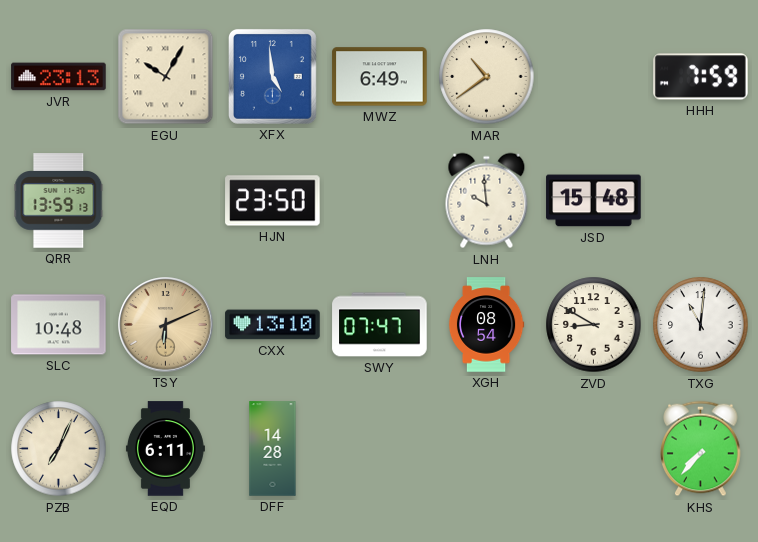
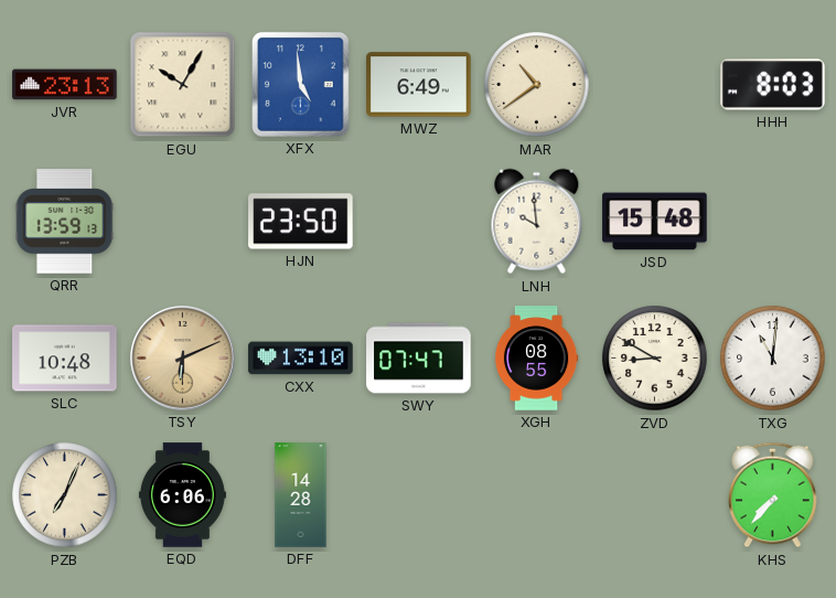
HHH: 7:59 -> 8:03
XGH: 08:54 -> 08:55
EQD: 6:11 -> 6:06
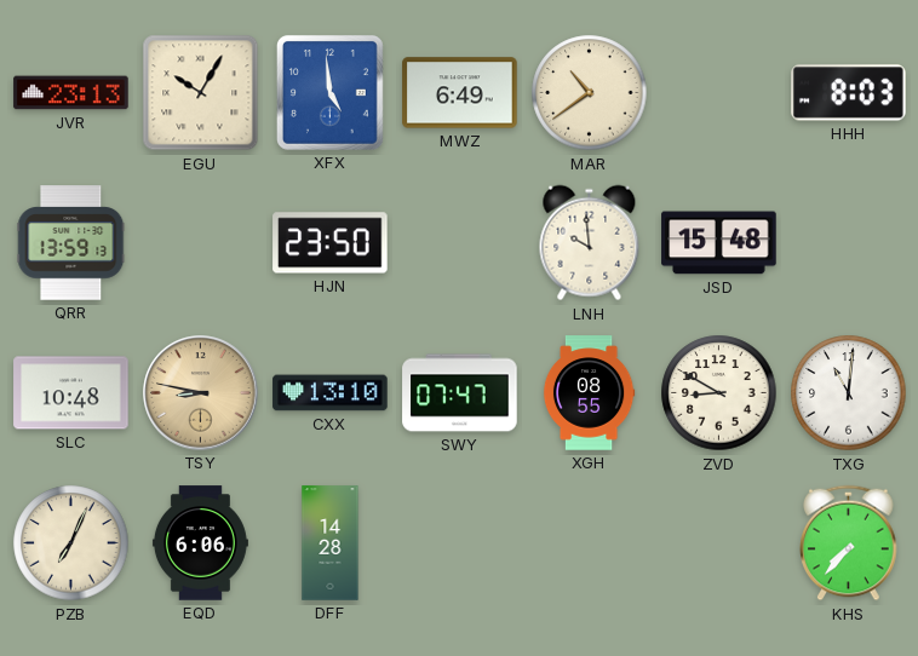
TSY: 6:11 -> 8:47
